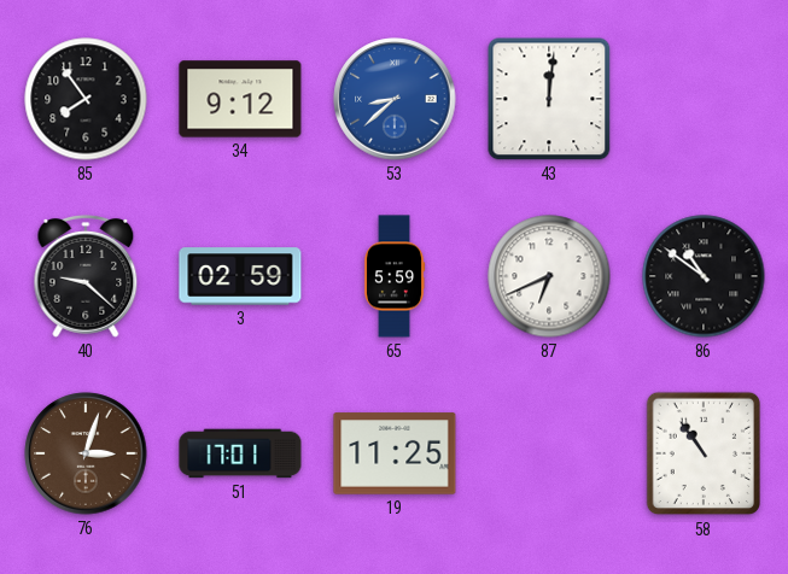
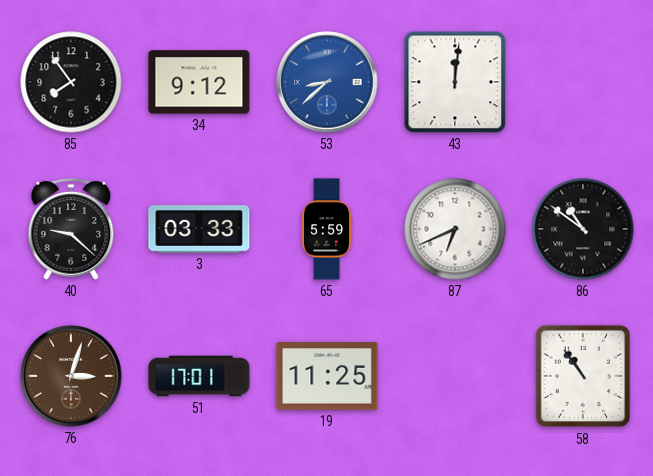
3: 02:59 -> 03:33
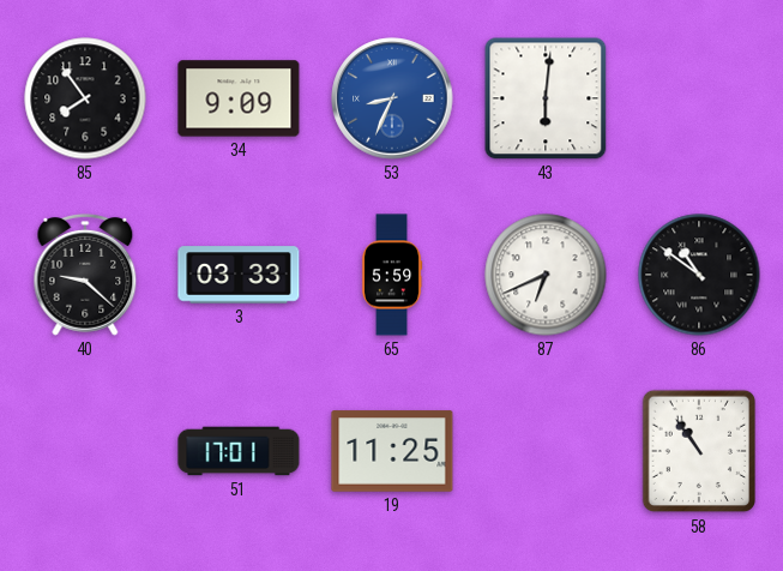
34: 9:12 -> 9:09
53: 8:38 -> 8:34
43: 12:01 -> 6:01
76: 3:03 -> none
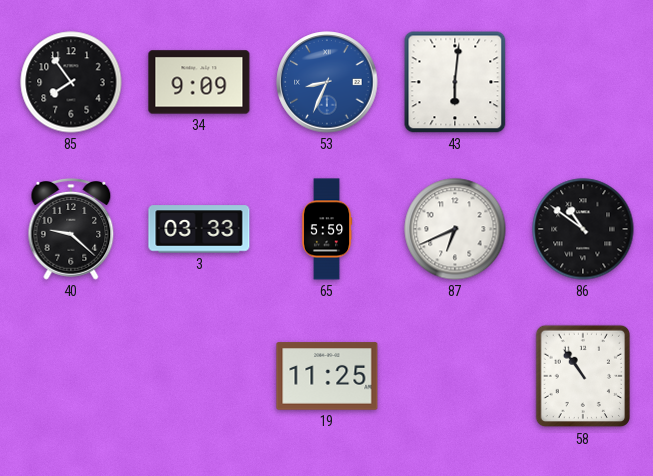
51: 17:01 -> none
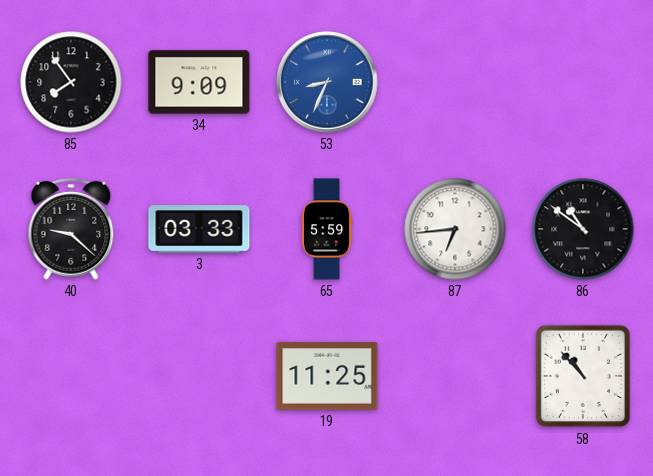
43: 6:01 -> none
87: 6:41 -> 6:44
58: 10:54 -> 10:53
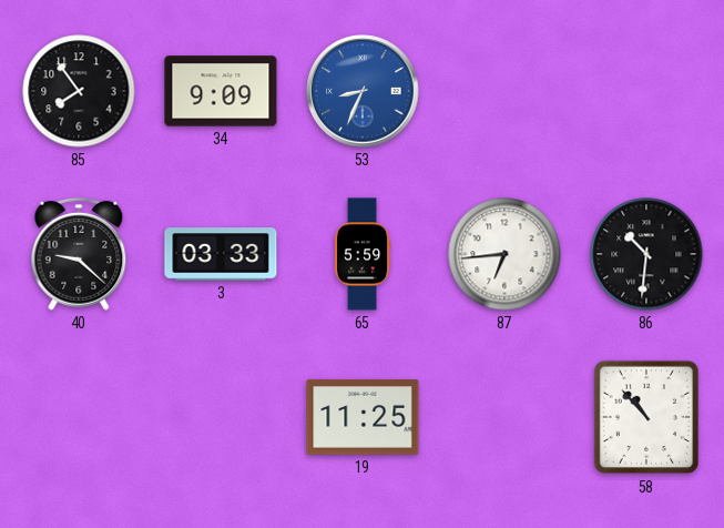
86: 10:51 -> 10:31
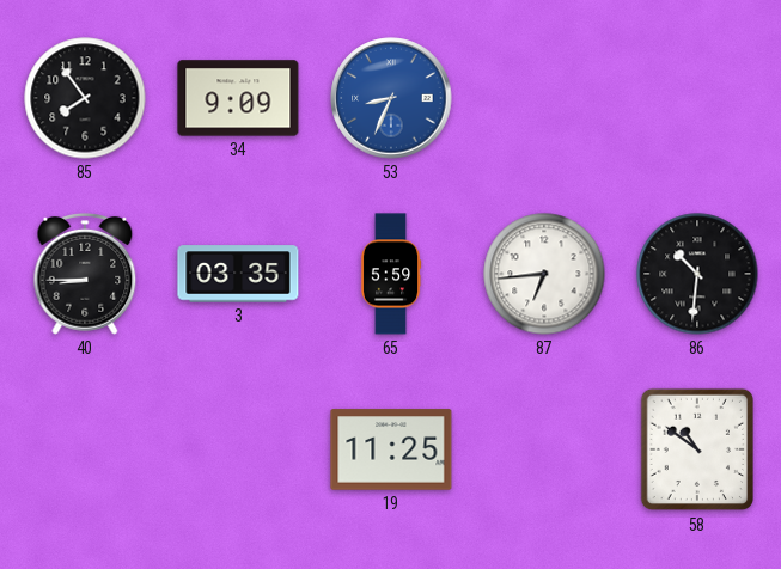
40: 9:22 -> 8:45
3: 03:33 -> 03:35
58: 10:53 -> 10:51
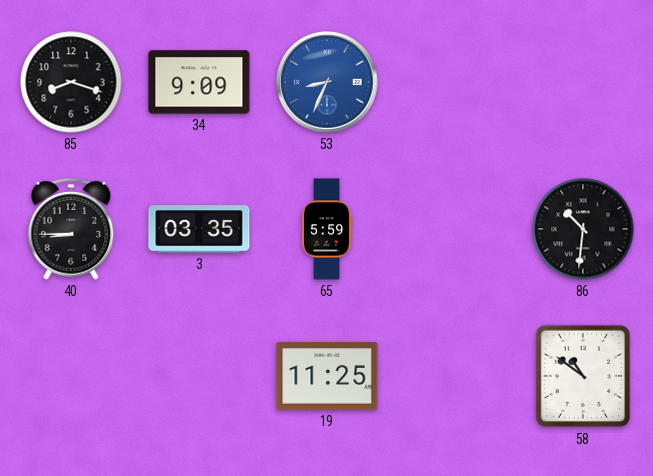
85: 7:54 -> 8:18
87: 6:44 -> none
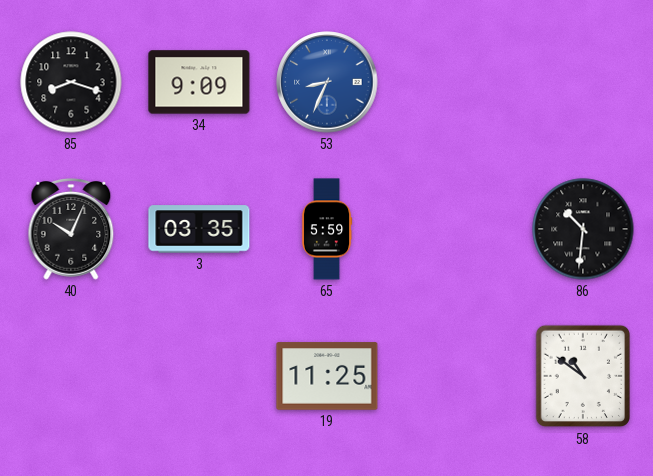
40: 8:45 -> 10:04
